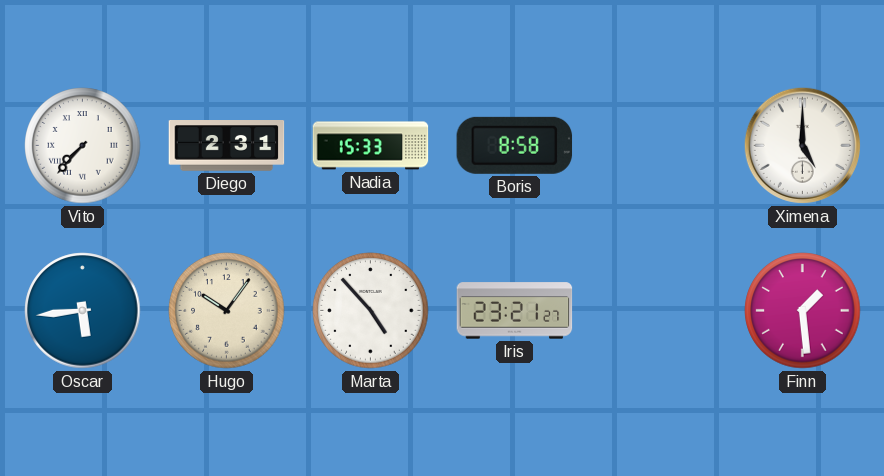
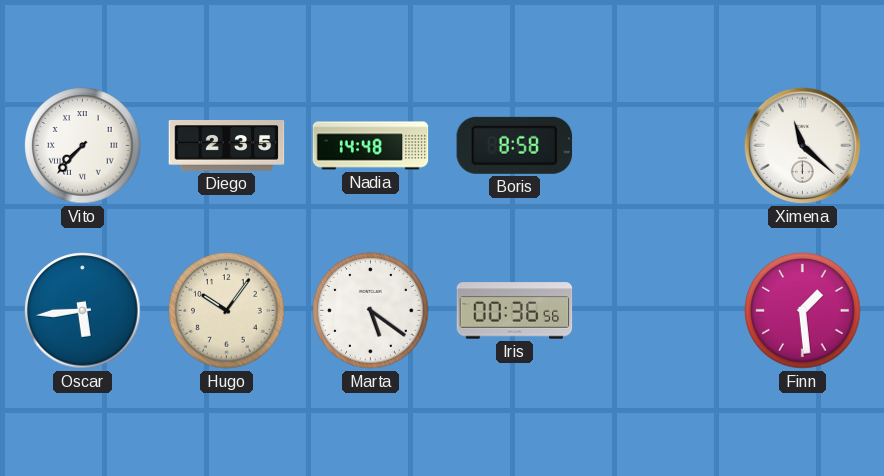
Diego: 2:31 -> 2:35
Nadia: 15:33 -> 14:48
Ximena: 5:00 -> 11:22
Marta: 4:53 -> 5:21
Iris: 23:21 -> 00:36
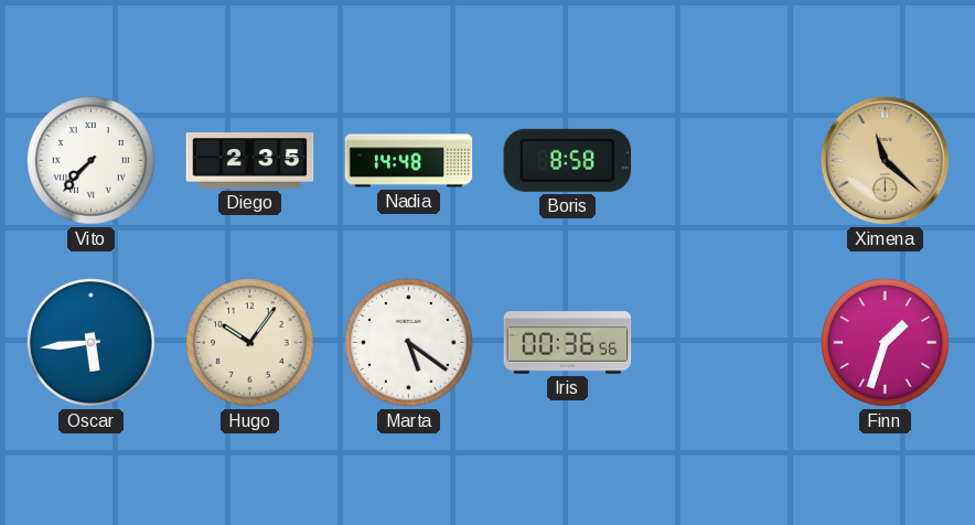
Ximena dial: white -> champagne
Finn: 1:29 -> 1:33
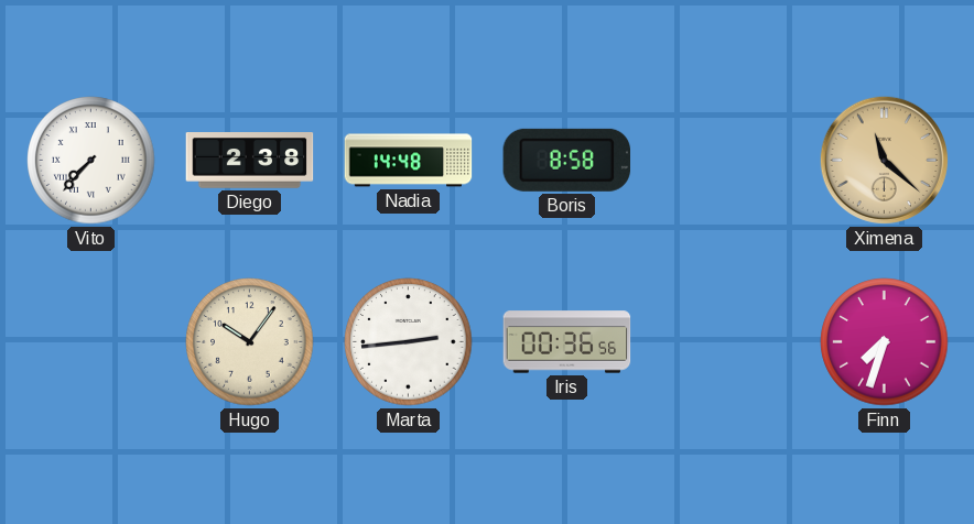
Diego: 2:35 -> 2:38
Oscar: 5:44 -> none
Marta: 5:21 -> 2:44
Finn: 1:33 -> 7:33
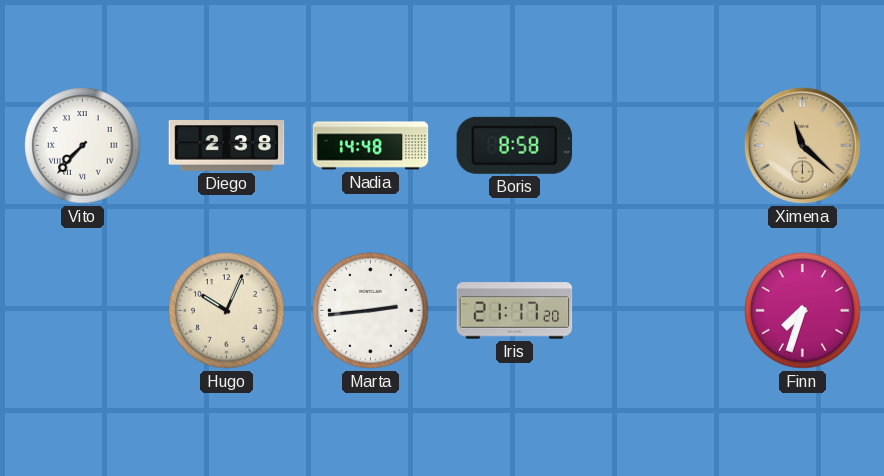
Hugo: 10:06 -> 10:04
Iris: 00:36 -> 21:17
